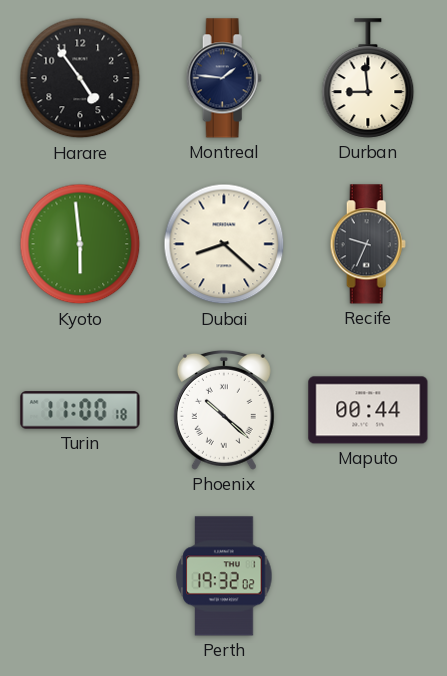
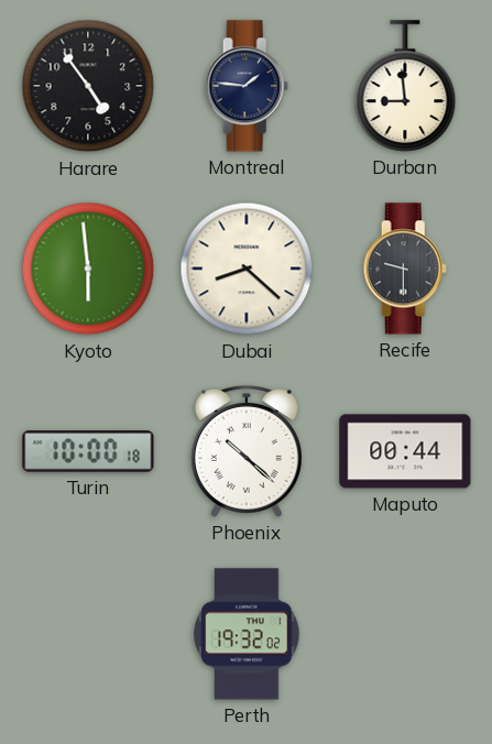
Recife: 9:34 -> 9:30
Turin: 11:00 -> 10:00
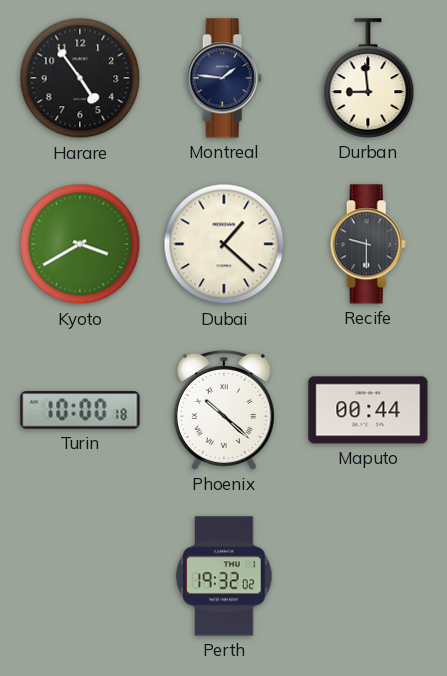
Kyoto: 5:59 -> 3:40
Dubai: 8:22 -> 1:22
